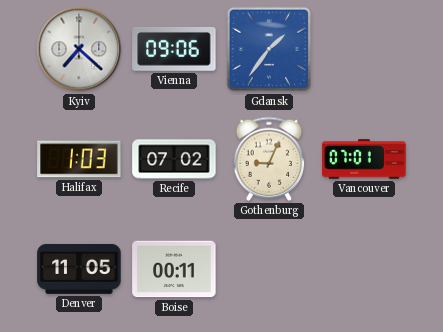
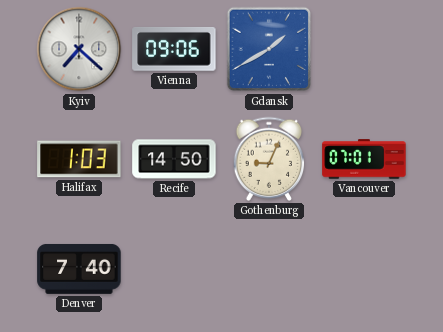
Gdansk: 1:36 -> 1:40
Recife: 07:02 -> 14:50
Denver: 11:05 -> 7:40
Boise: 00:11 -> none
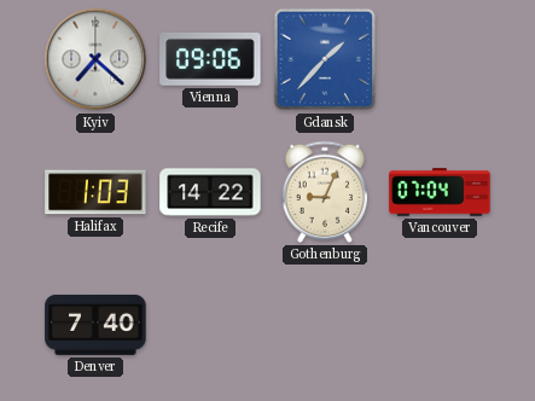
Gdansk: 1:40 -> 1:37
Recife: 14:50 -> 14:22
Vancouver: 07:01 -> 07:04
